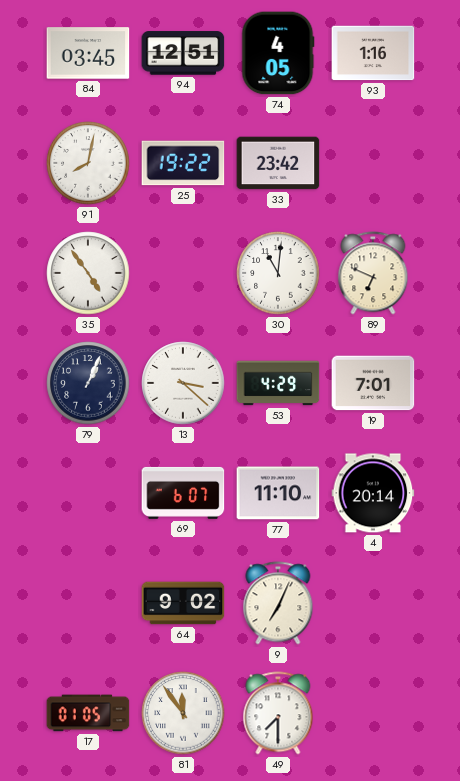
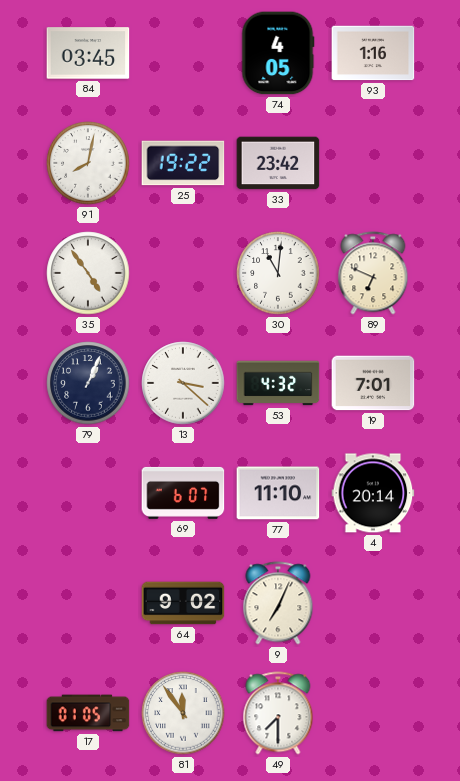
94: 12:51 -> none
53: 4:29 -> 4:32
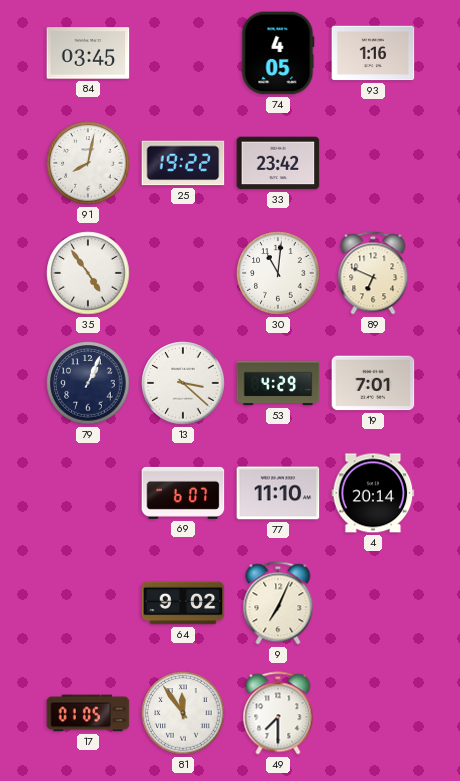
53: 4:32 -> 4:29
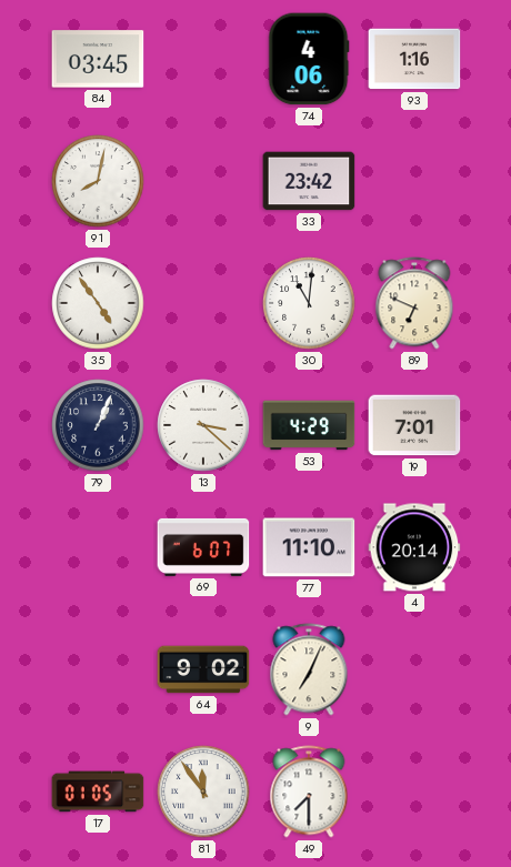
74: 4:05 -> 4:06
25: 19:22 -> none
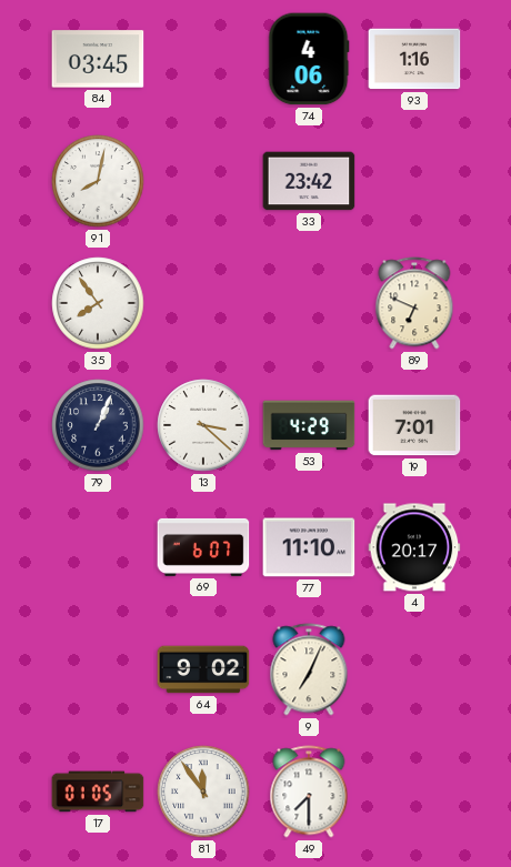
35: 4:54 -> 7:54
30: 11:01 -> none
4: 20:14 -> 20:17
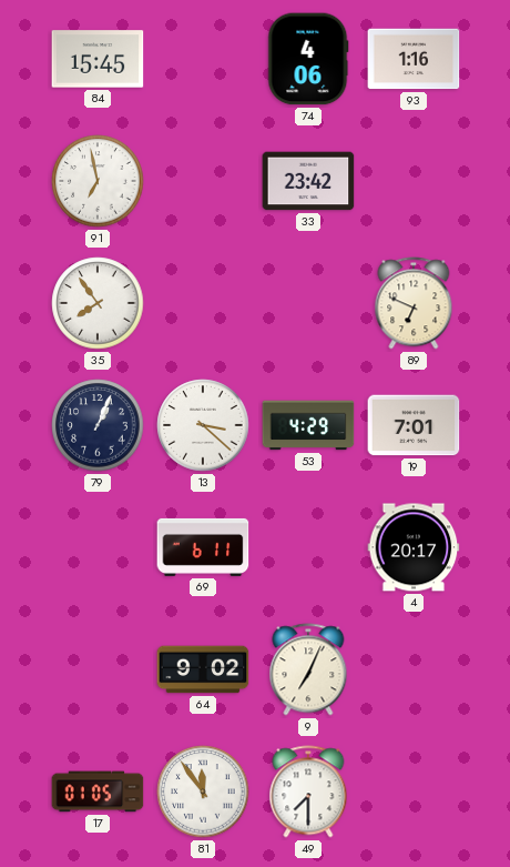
84: 03:45 -> 15:45
91: 8:02 -> 6:58
69: 6:07 -> 6:11
77: 11:10 -> none
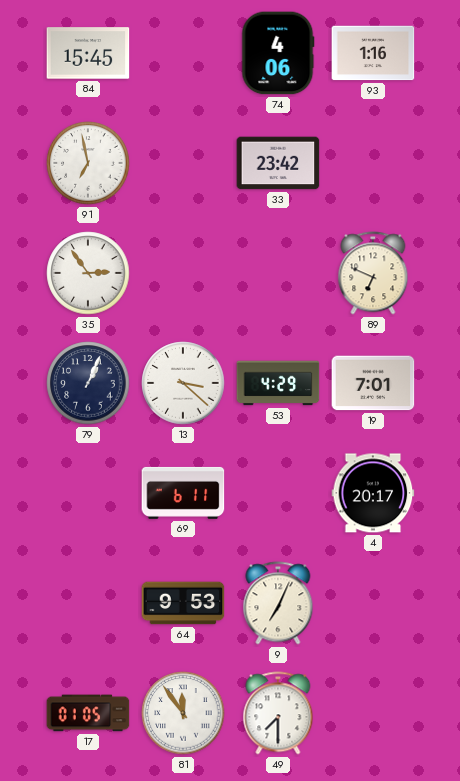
35: 7:54 -> 2:54
64: 9:02 -> 9:53
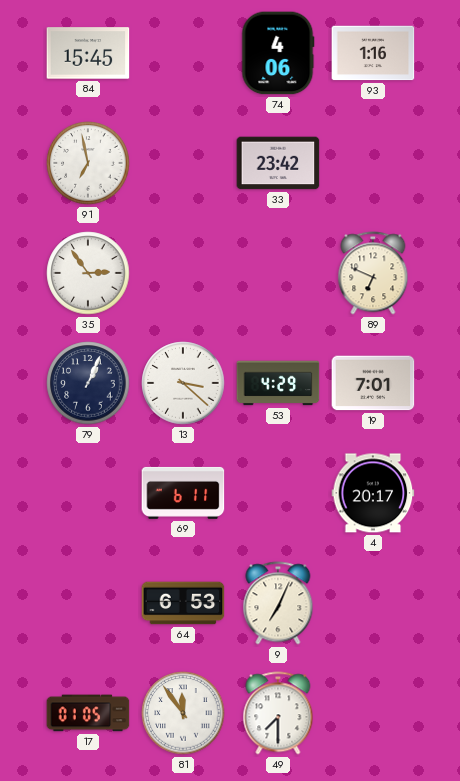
64: 9:53 -> 6:53
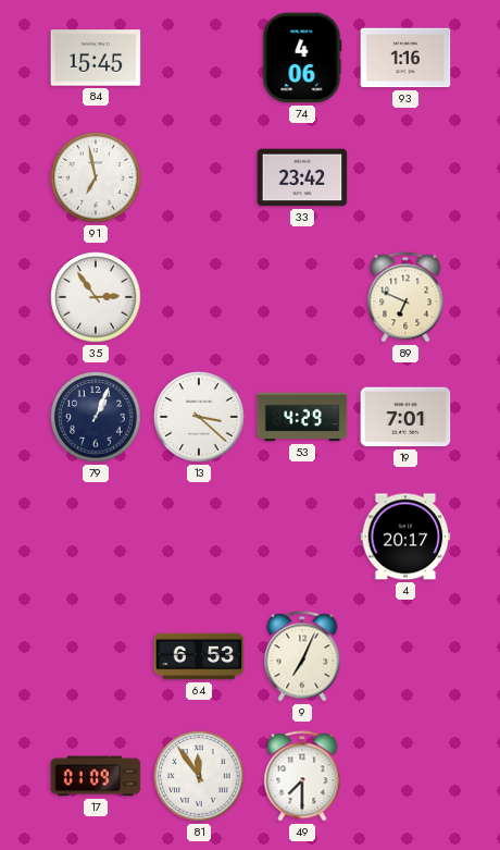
69: 6:11 -> none
17: 01:05 -> 01:09
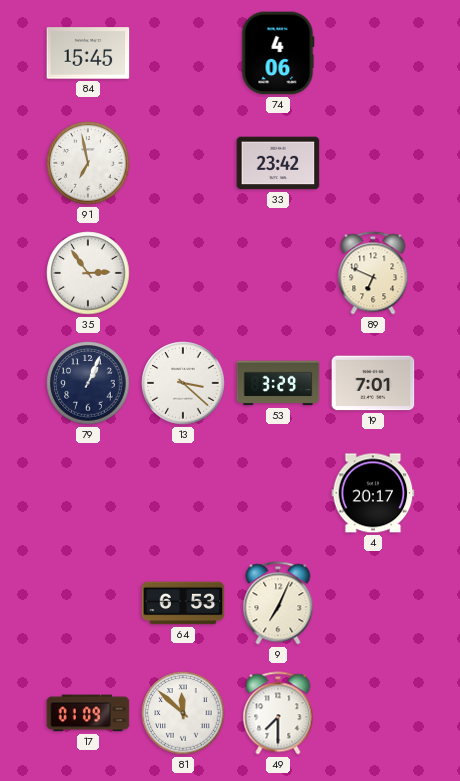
93: 1:16 -> none
53: 4:29 -> 3:29
81: 11:54 -> 11:52
